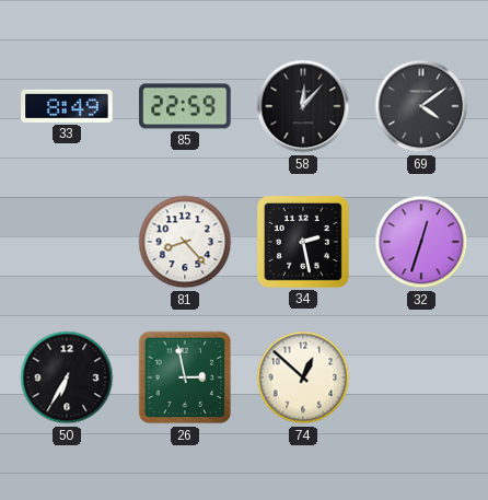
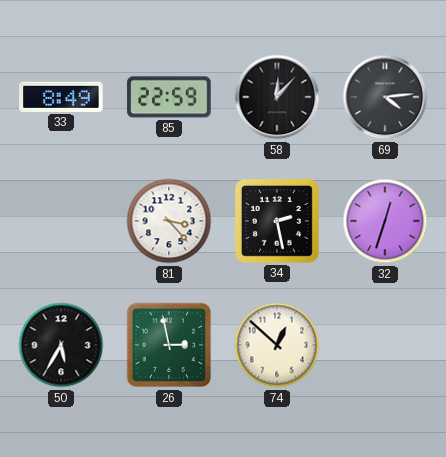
69: 4:09 -> 4:14
81: 8:23 -> 3:23
50: 6:35 -> 5:35
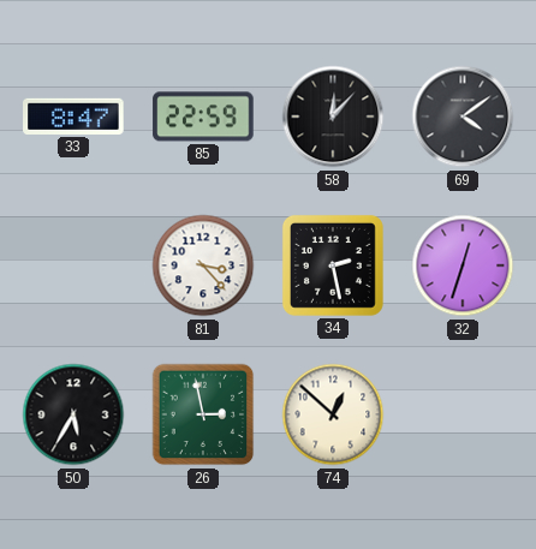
33: 8:49 -> 8:47
69: 4:14 -> 4:09
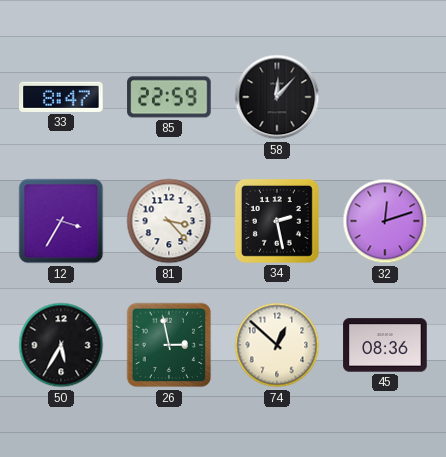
69: 4:09 -> none
12: none -> 3:35
32: 12:33 -> 12:12
45: none -> 08:36
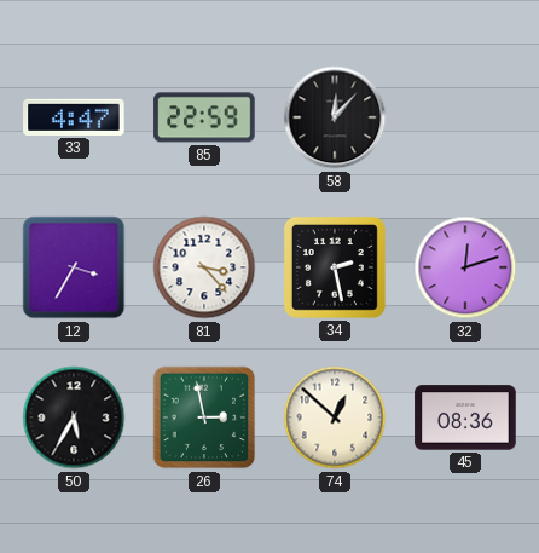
33: 8:47 -> 4:47
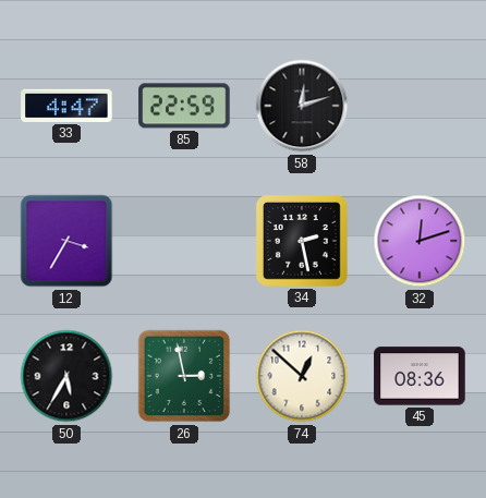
58: 12:07 -> 12:12
81: 3:23 -> none
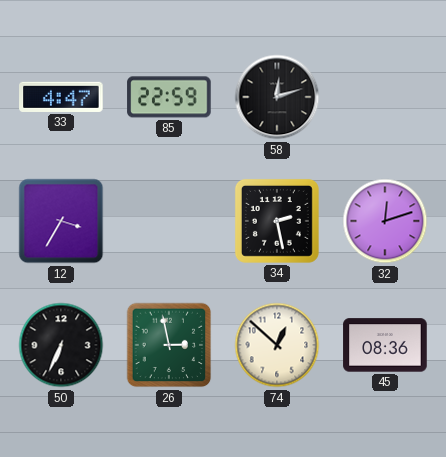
50: 5:35 -> 6:34
